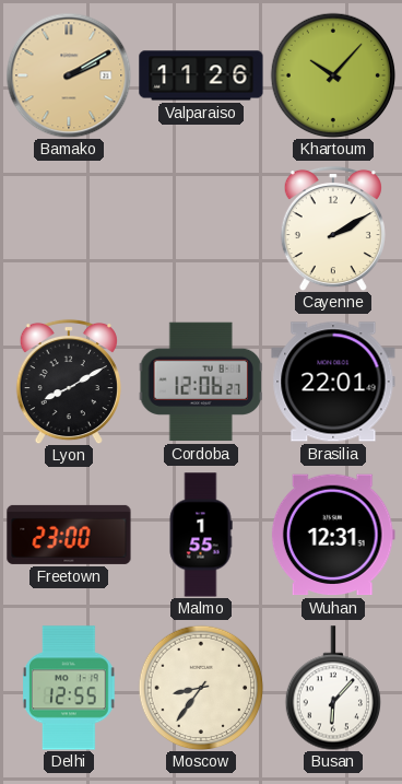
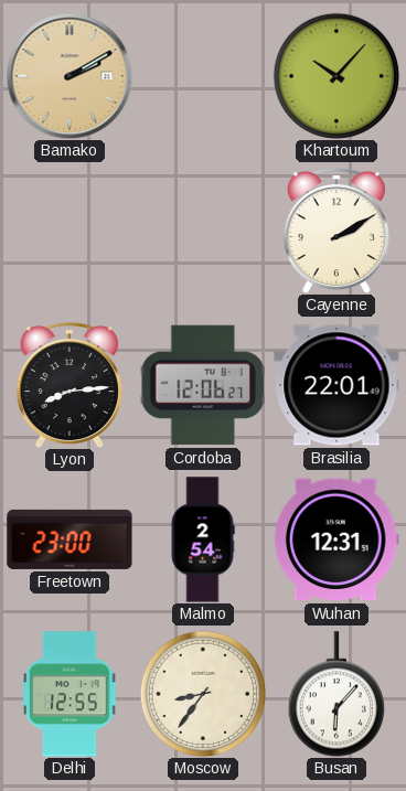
Valparaiso: 11:26 -> none
Lyon: 8:10 -> 8:14
Malmo: 1:55 -> 2:54
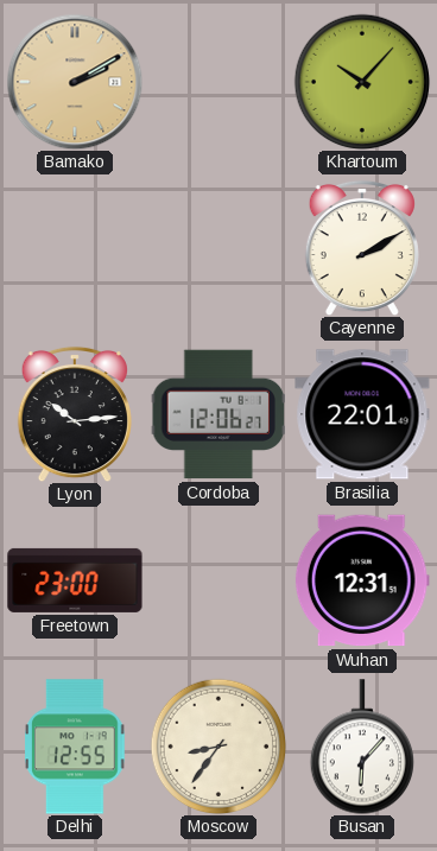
Lyon: 8:14 -> 10:14
Malmo: 2:54 -> none
